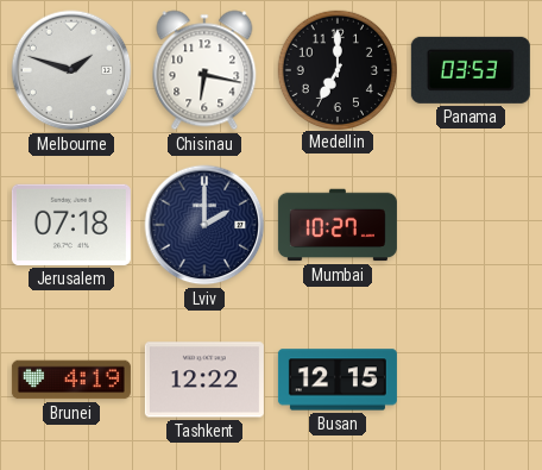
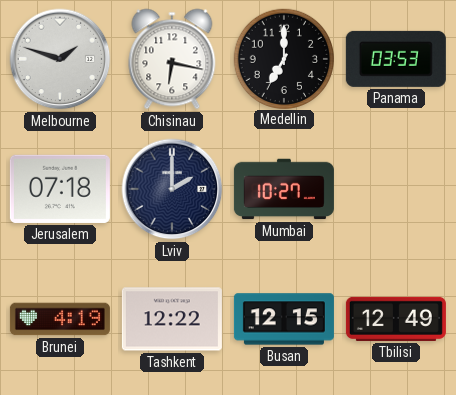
Tbilisi: none -> 12:49
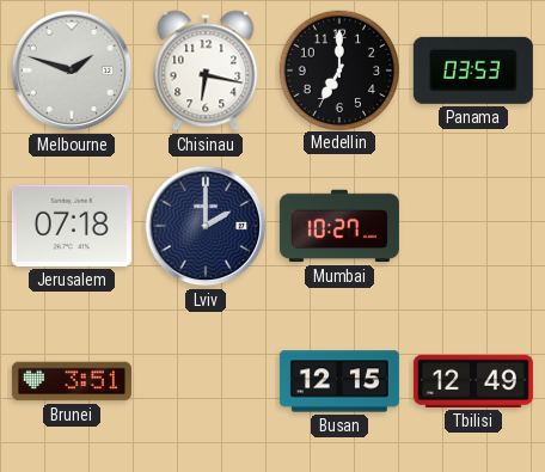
Brunei: 4:19 -> 3:51
Tashkent: 12:22 -> none
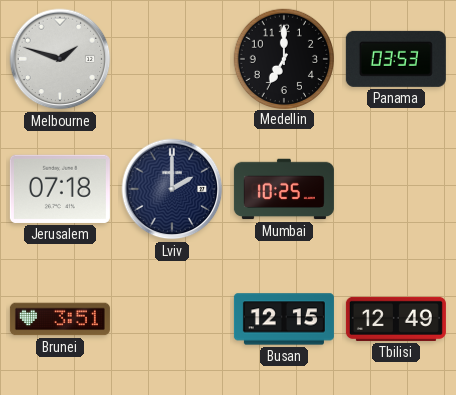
Chisinau: 6:17 -> none
Mumbai: 10:27 -> 10:25
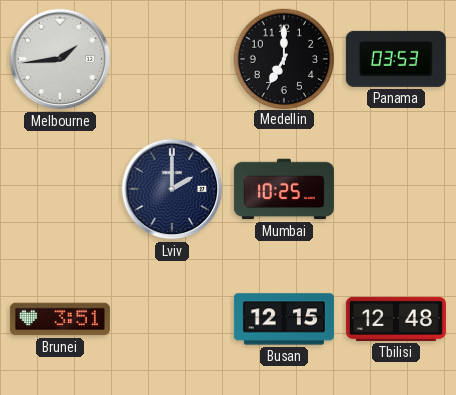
Melbourne: 1:48 -> 1:44
Jerusalem: 07:18 -> none
Tbilisi: 12:49 -> 12:48
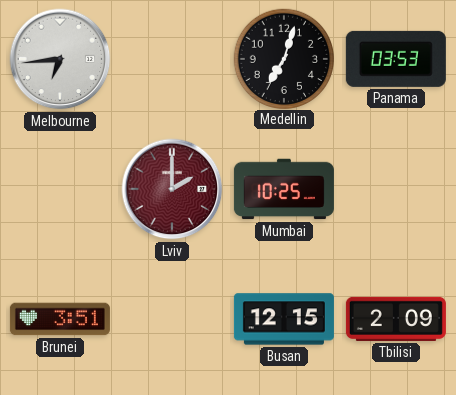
Melbourne: 1:44 -> 6:44
Medellin: 7:00 -> 7:03
Lviv dial: navy -> burgundy
Tbilisi: 12:48 -> 2:09
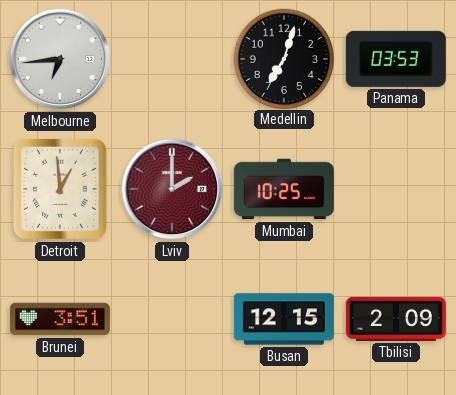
Detroit: none -> 12:59
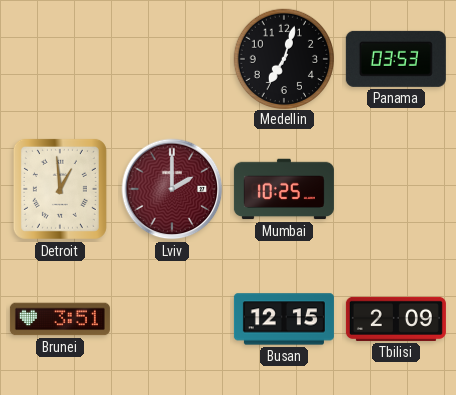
Melbourne: 6:44 -> none
